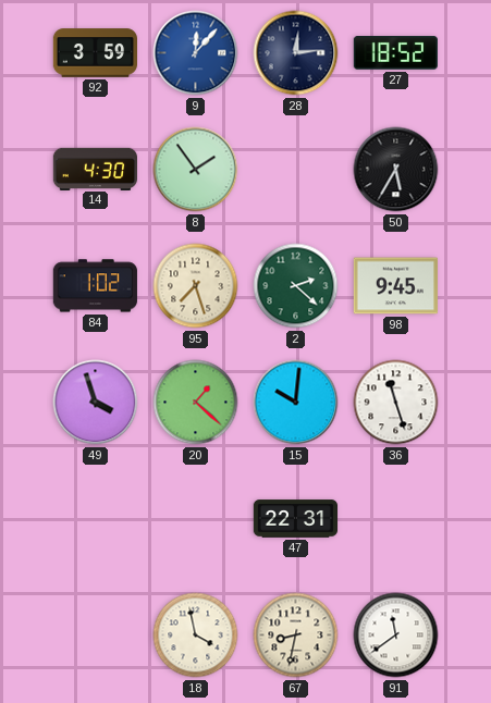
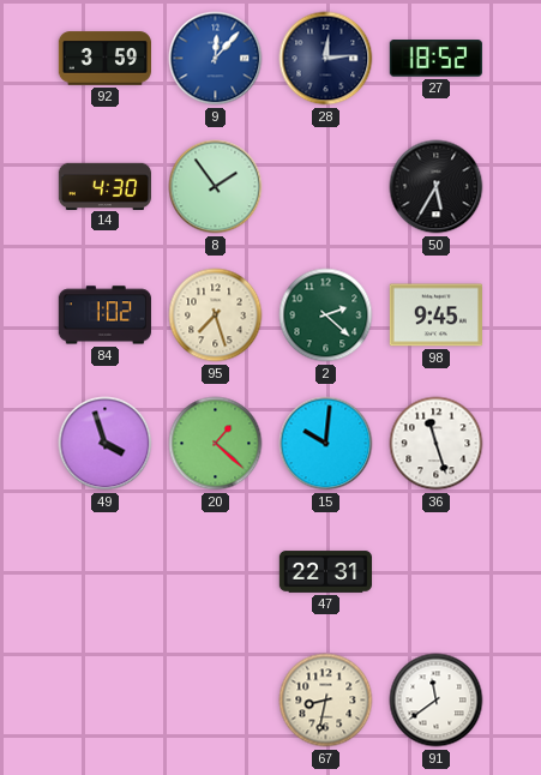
18: 3:58 -> none
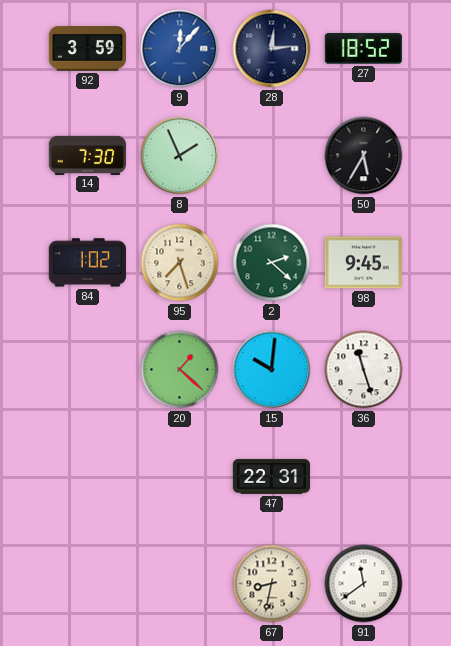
14: 4:30 -> 7:30
8: 1:54 -> 1:56
49: 3:57 -> none
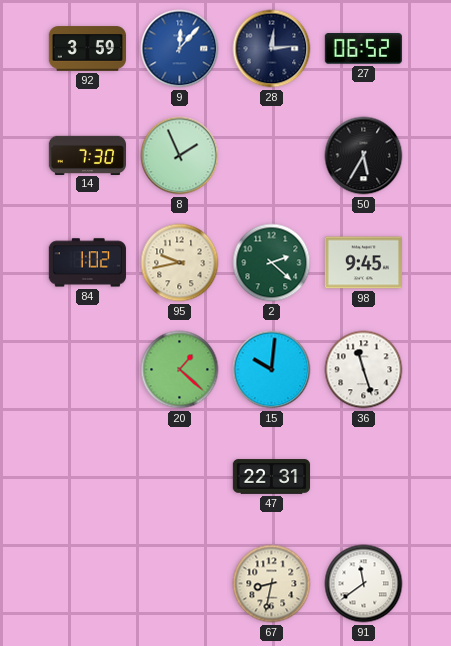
27: 18:52 -> 06:52
95: 7:27 -> 9:43
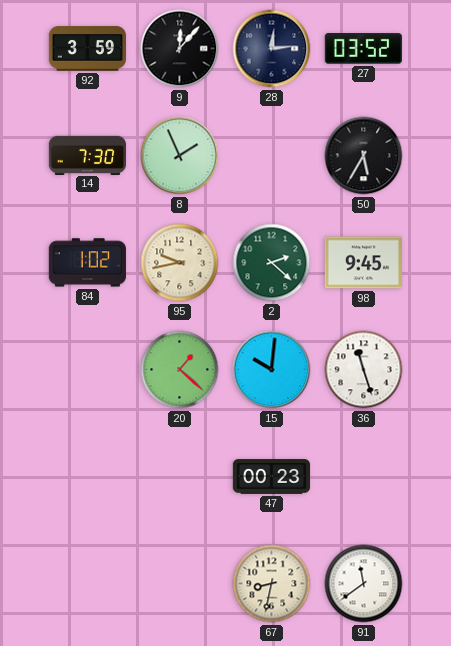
9 dial: blue -> black
27: 06:52 -> 03:52
47: 22:31 -> 00:23
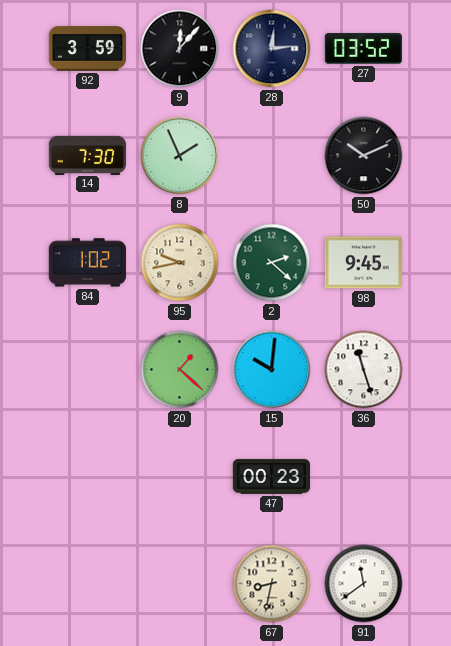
50: 5:35 -> 10:11
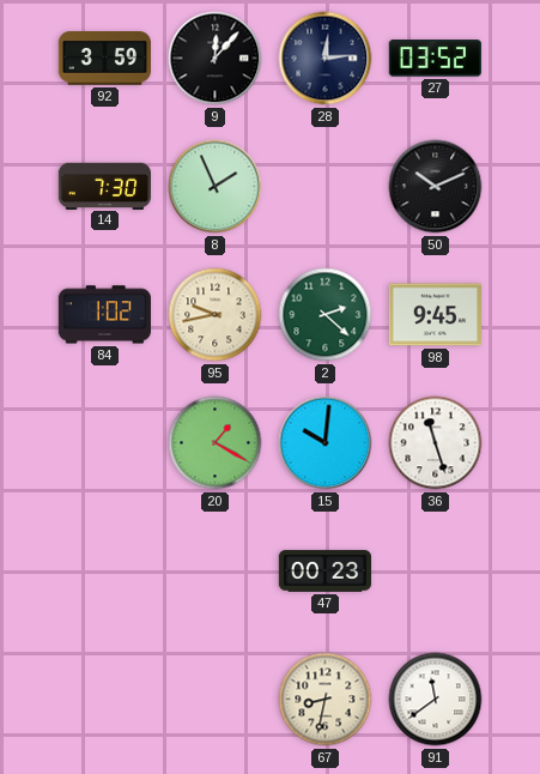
20: 1:22 -> 1:20
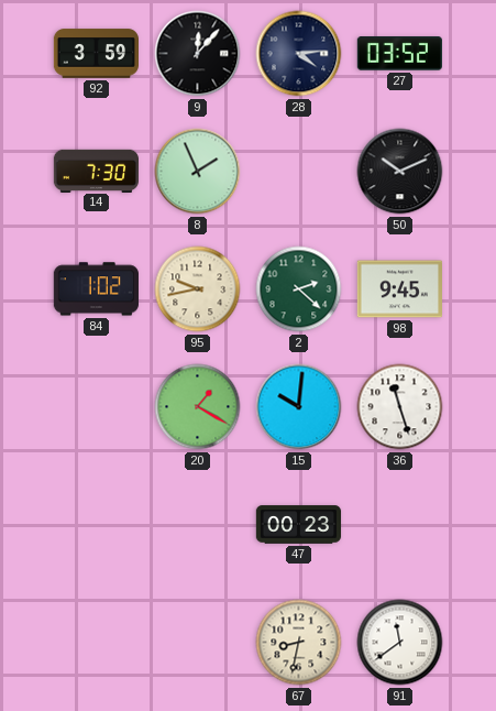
28: 12:14 -> 4:14
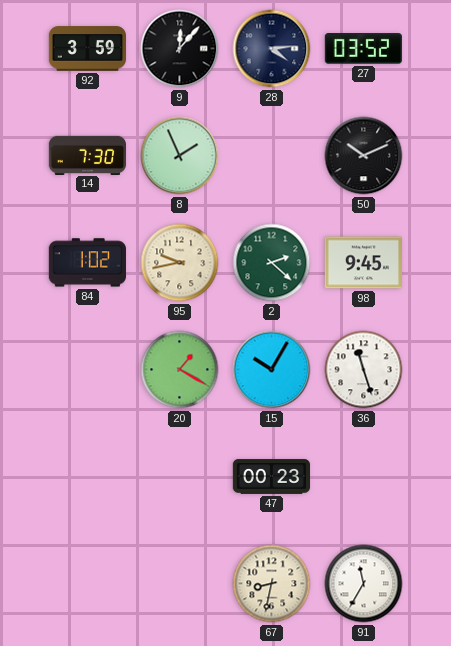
15: 10:01 -> 10:05
91: 11:39 -> 11:35
